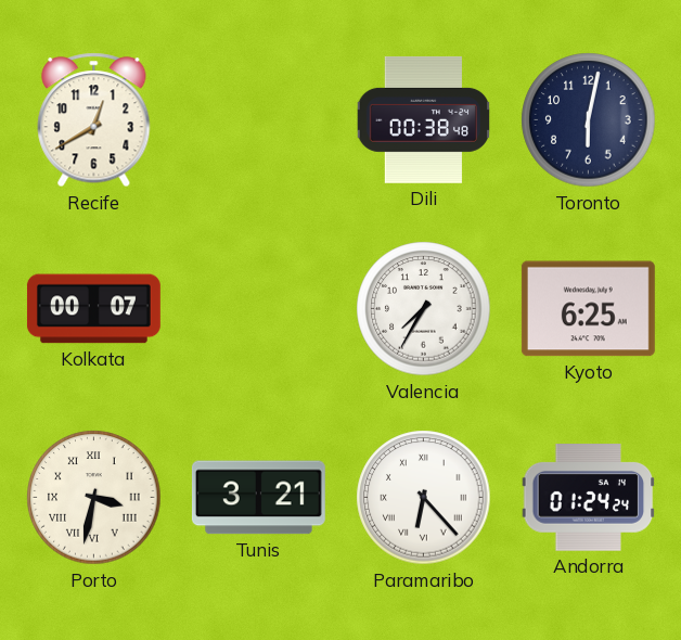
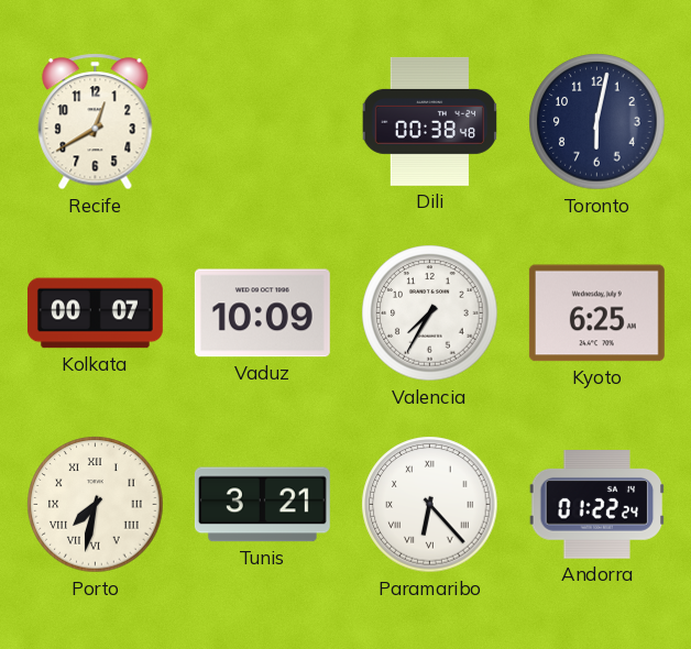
Vaduz: none -> 10:09
Porto: 3:32 -> 7:32
Andorra: 01:24 -> 01:22
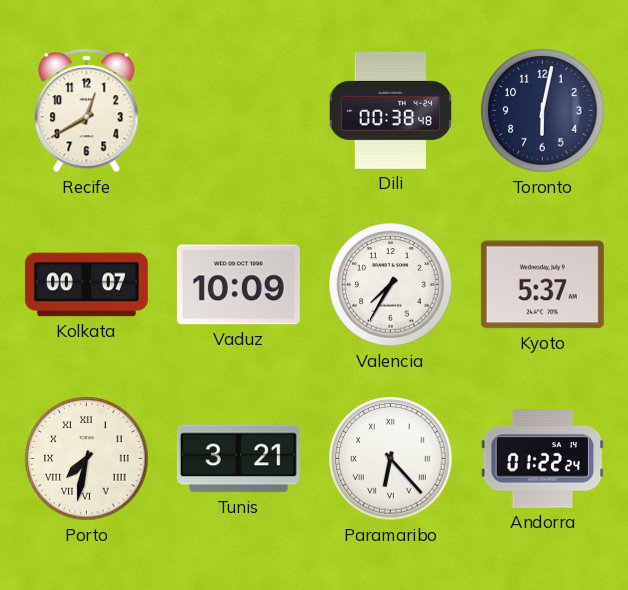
Kyoto: 6:25 -> 5:37
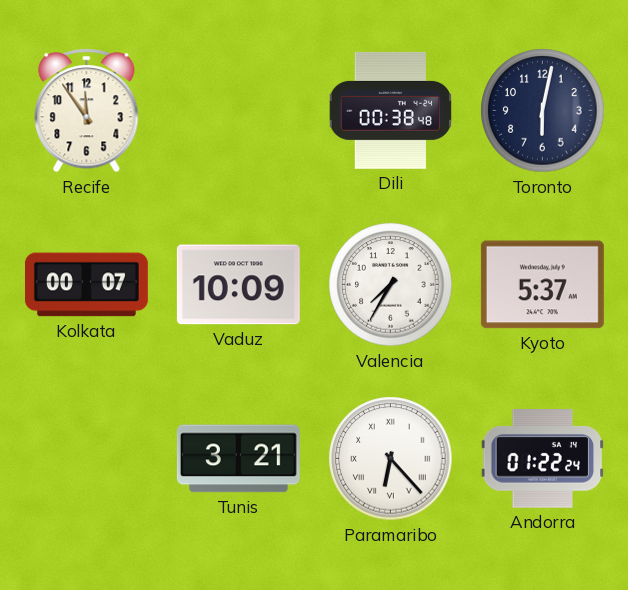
Recife: 12:40 -> 11:54
Porto: 7:32 -> none
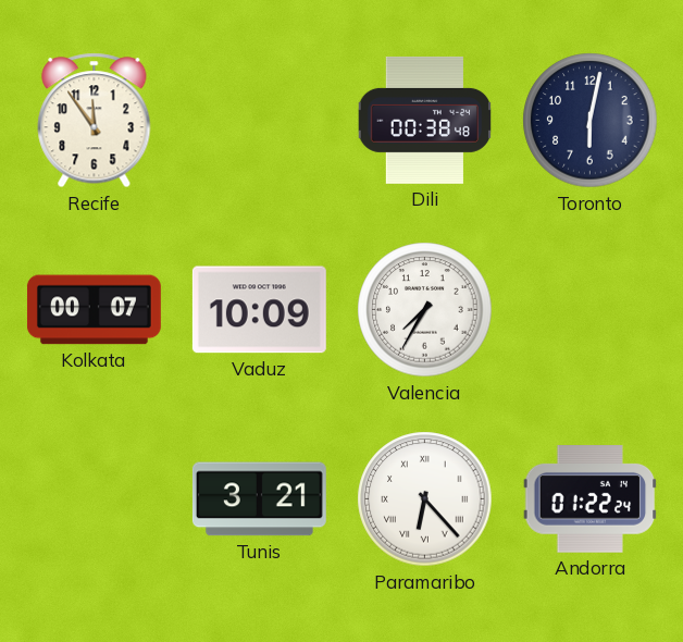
Kyoto: 5:37 -> none
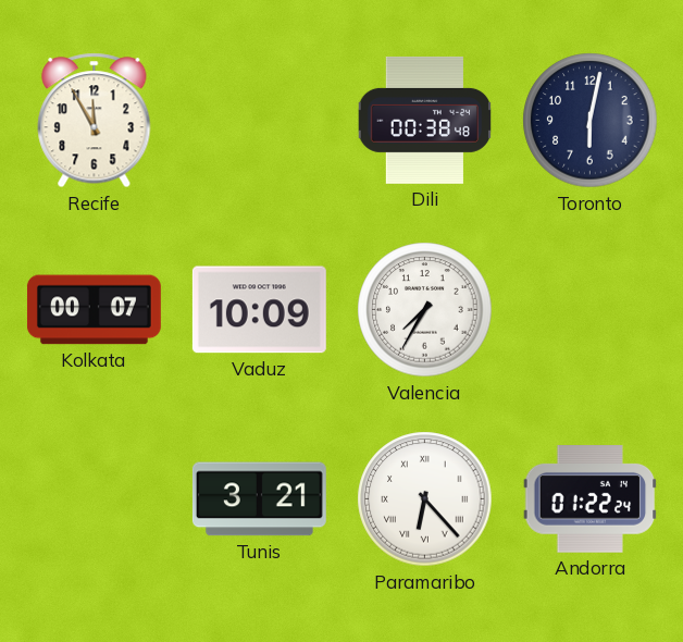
Recife: 11:54 -> 11:55
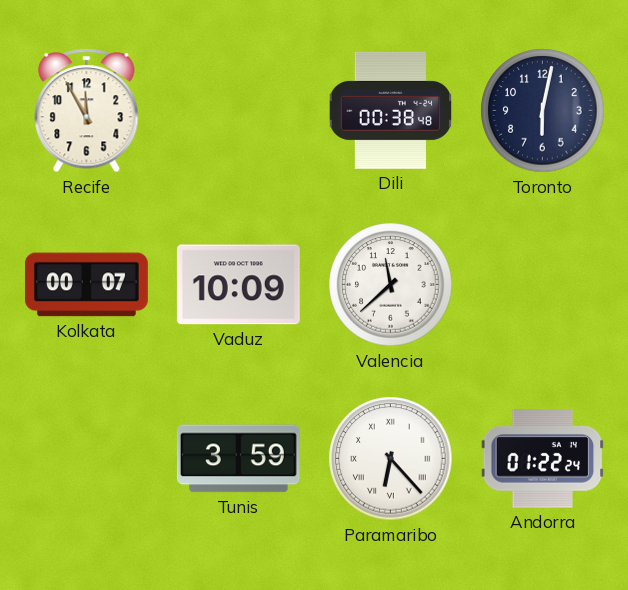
Valencia: 7:35 -> 11:38
Tunis: 3:21 -> 3:59
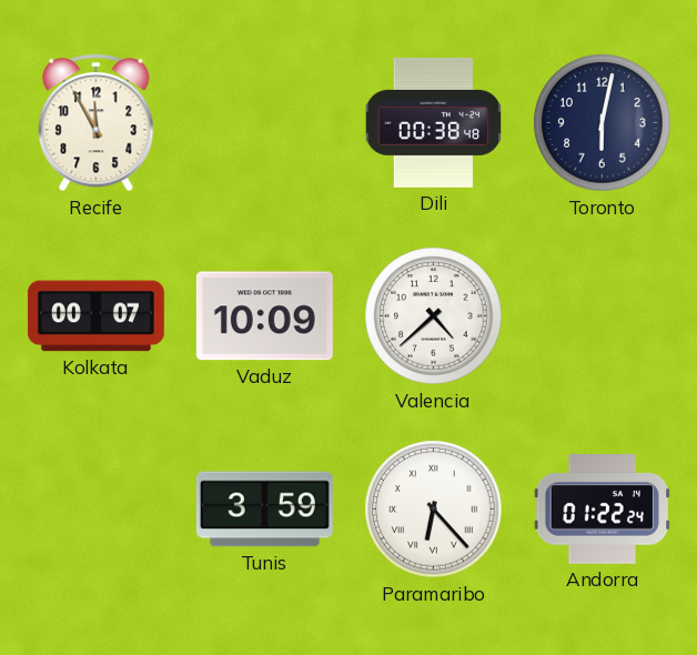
Valencia: 11:38 -> 4:38
